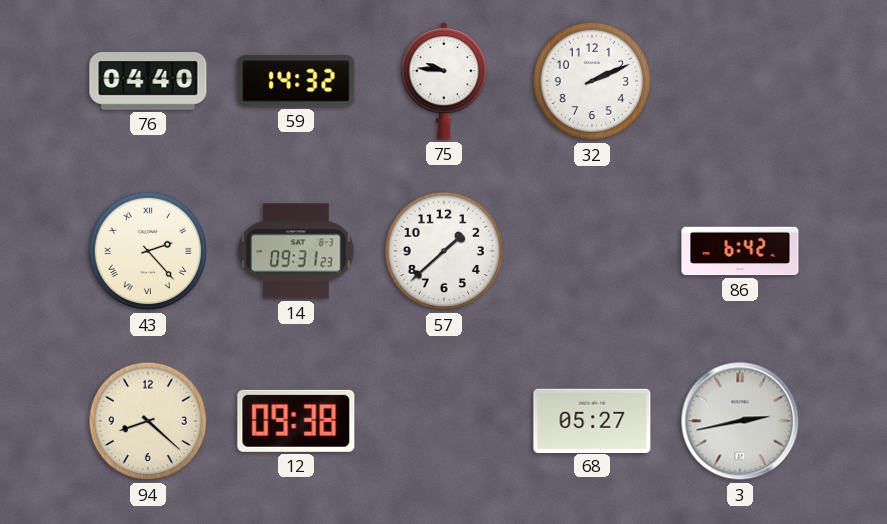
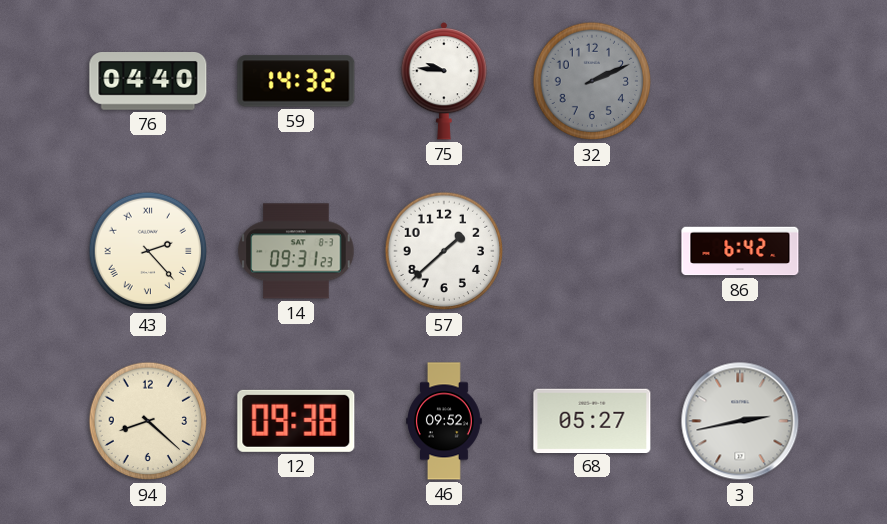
32 dial: white -> grey
46: none -> 09:52
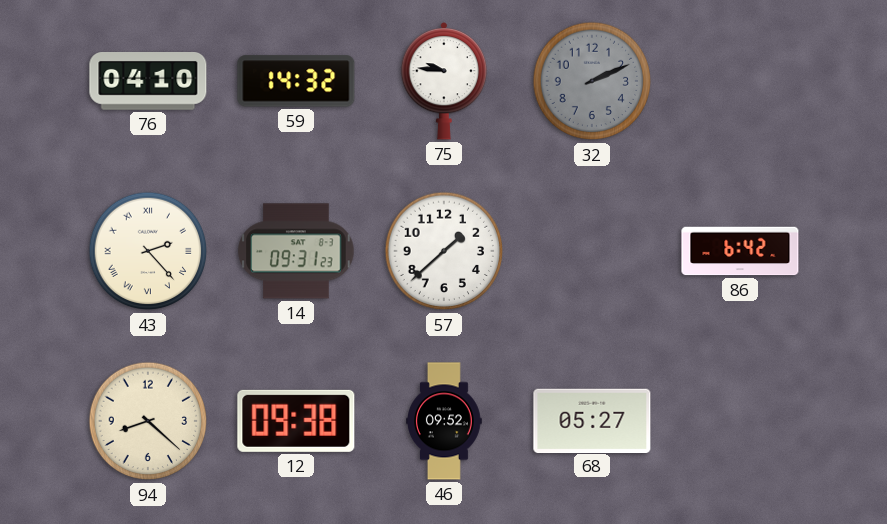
76: 04:40 -> 04:10
3: 2:43 -> none
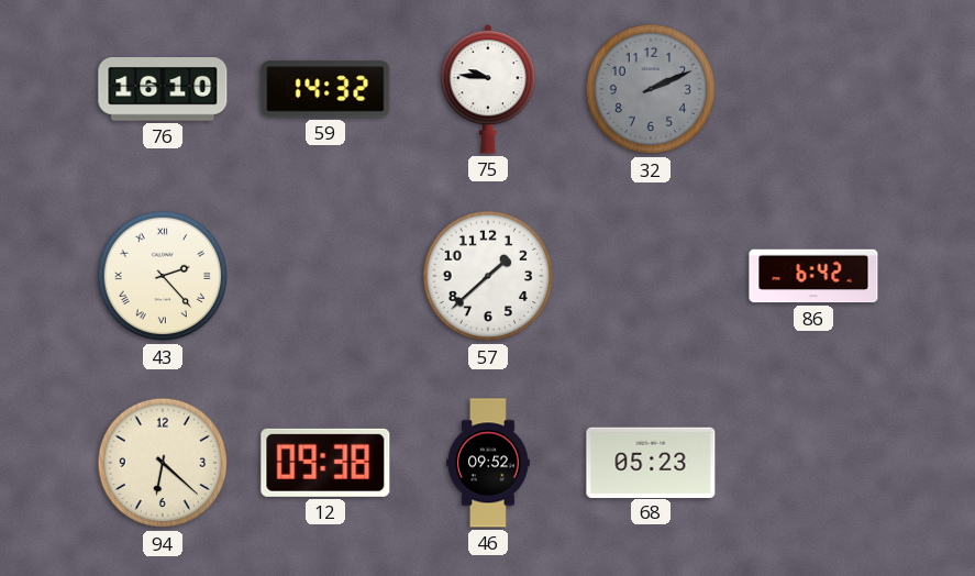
76: 04:10 -> 16:10
14: 09:31 -> none
94: 8:22 -> 6:22
68: 05:27 -> 05:23
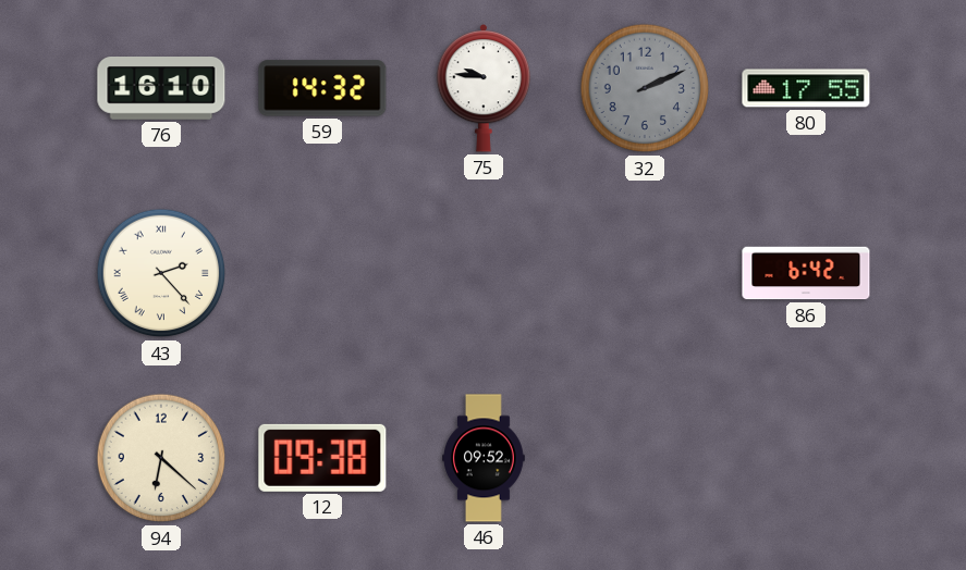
80: none -> 17:55
57: 1:38 -> none
68: 05:23 -> none
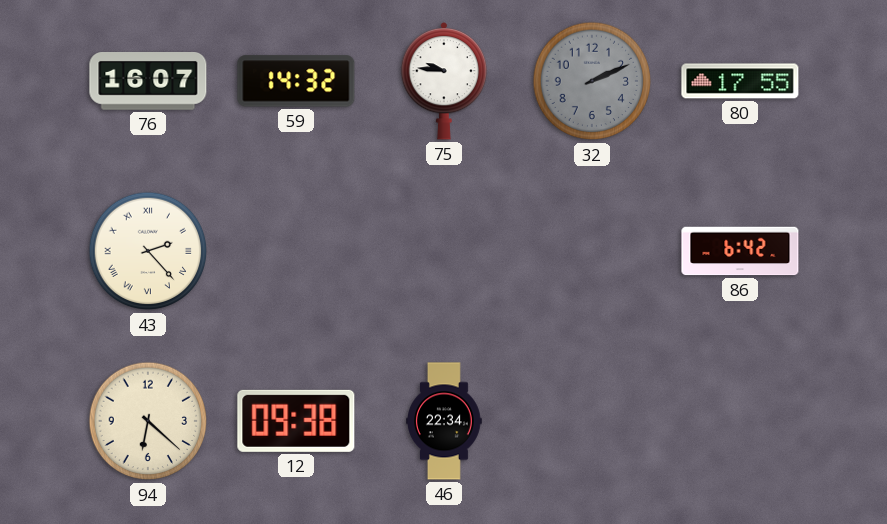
76: 16:10 -> 16:07
46: 09:52 -> 22:34
